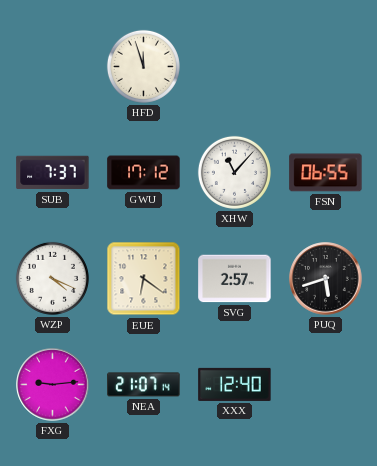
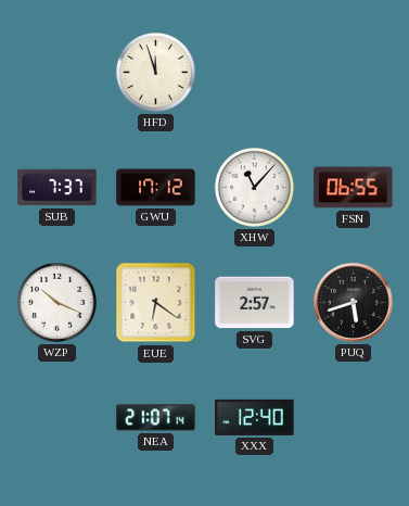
WZP: 4:19 -> 10:19
FXG: 9:14 -> none
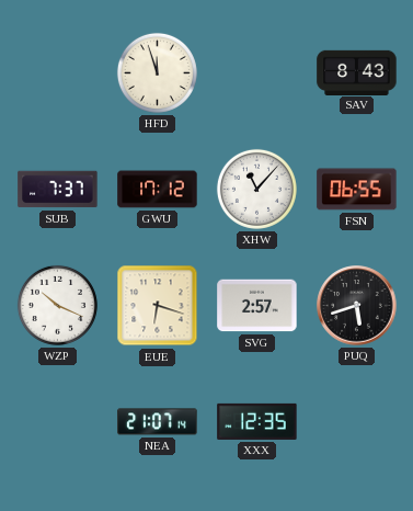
SAV: none -> 8:43
EUE: 6:21 -> 6:18
XXX: 12:40 -> 12:35
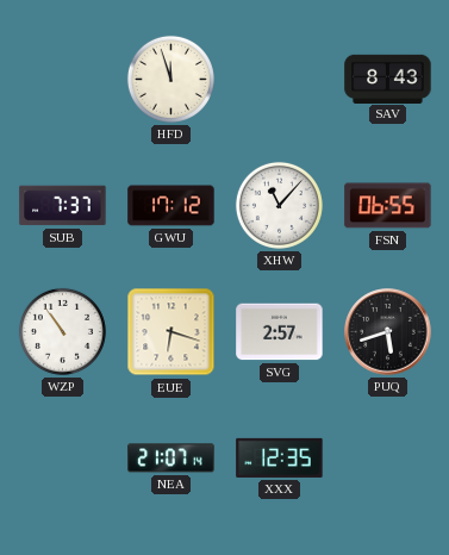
WZP: 10:19 -> 10:54
